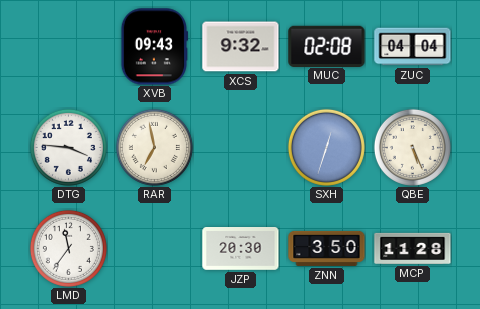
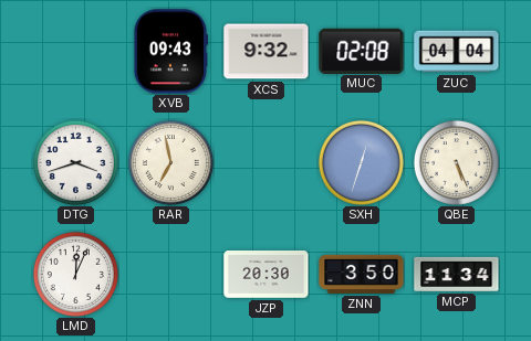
DTG: 3:46 -> 3:42
LMD: 11:36 -> 12:04
MCP: 11:28 -> 11:34
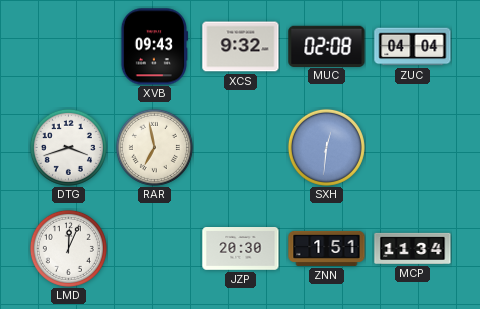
SXH: 12:33 -> 12:31
QBE: 5:26 -> none
ZNN: 3:50 -> 1:51
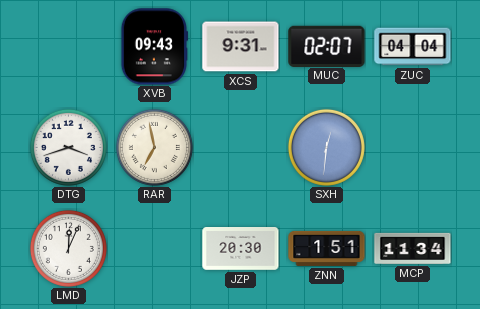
XCS: 9:32 -> 9:31
MUC: 02:08 -> 02:07
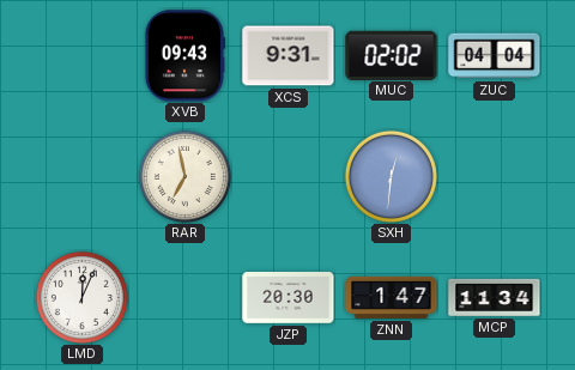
MUC: 02:07 -> 02:02
DTG: 3:42 -> none
ZNN: 1:51 -> 1:47
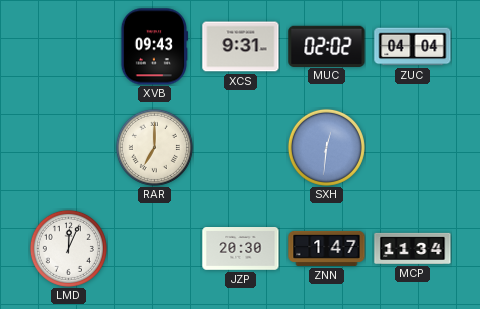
RAR: 6:58 -> 7:00
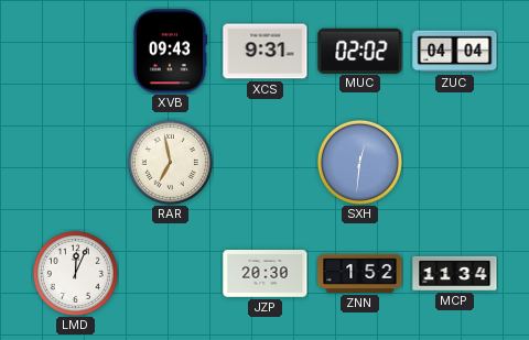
RAR: 7:00 -> 6:58
ZNN: 1:47 -> 1:52
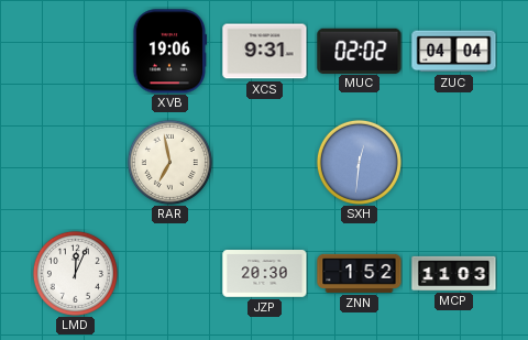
XVB: 09:43 -> 19:06
MCP: 11:34 -> 11:03
